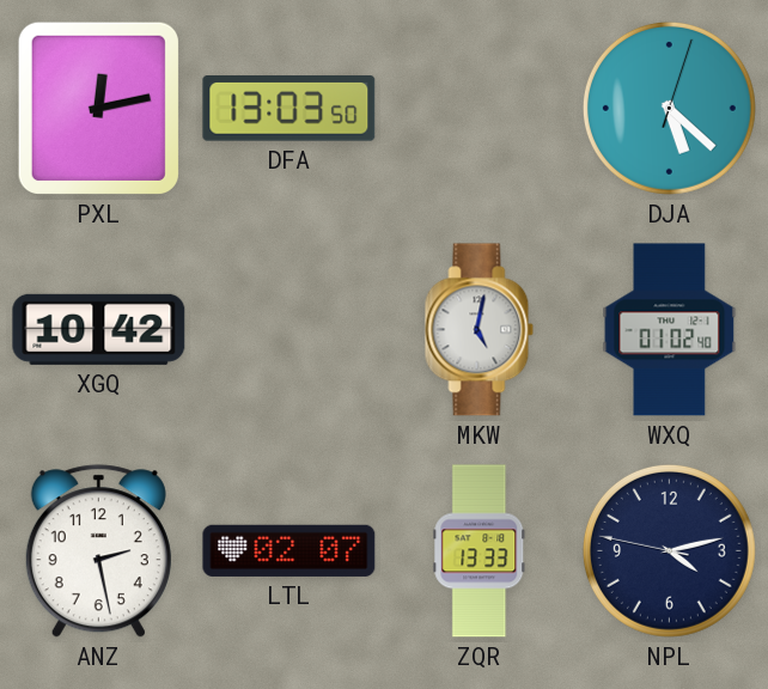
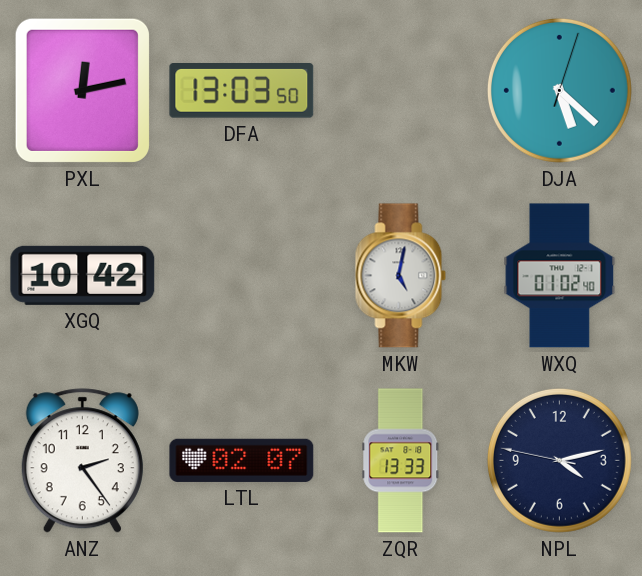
ANZ: 2:28 -> 2:24
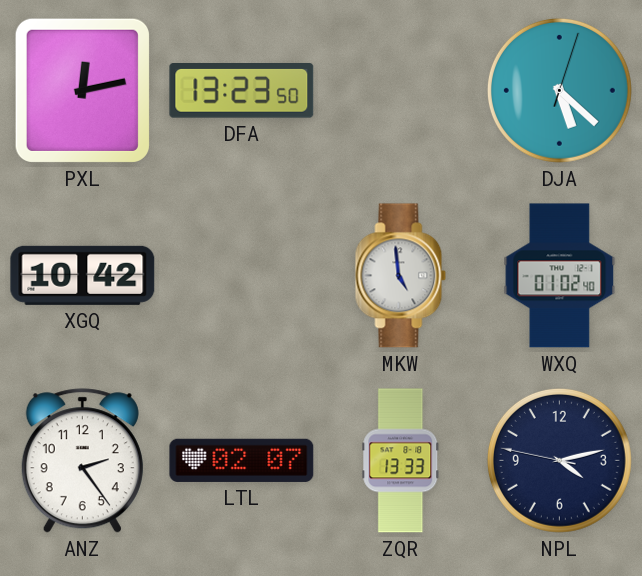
DFA: 13:03 -> 13:23
MKW: 5:02 -> 4:59
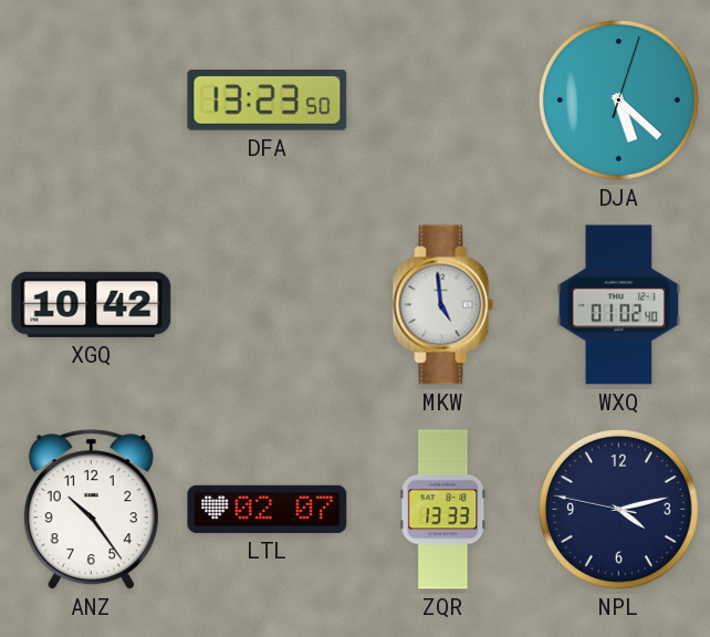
PXL: 12:13 -> none
ANZ: 2:24 -> 10:24
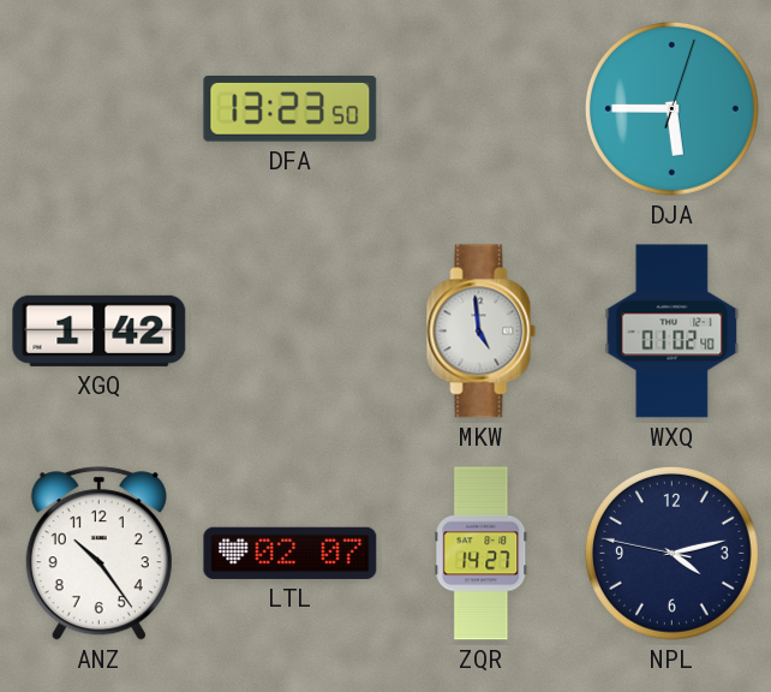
DJA: 5:22 -> 5:45
XGQ: 10:42 -> 1:42
ZQR: 13:33 -> 14:27
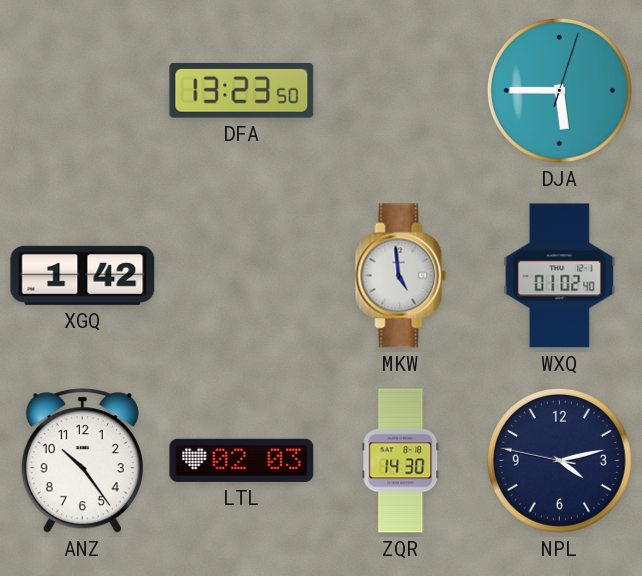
LTL: 02:07 -> 02:03
ZQR: 14:27 -> 14:30
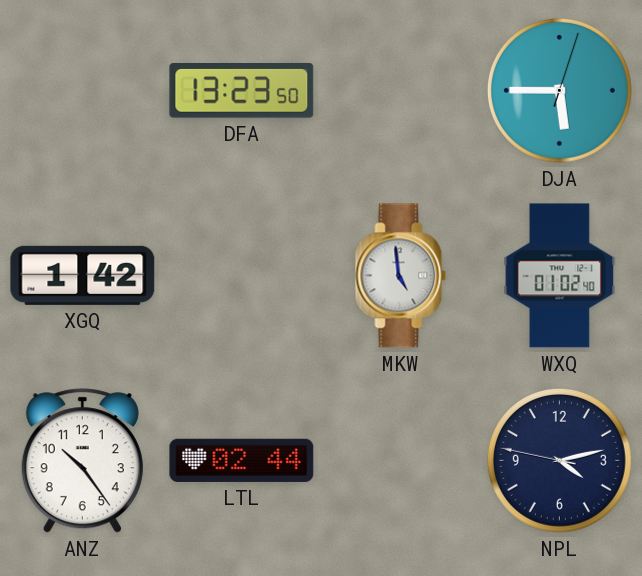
LTL: 02:03 -> 02:44
ZQR: 14:30 -> none
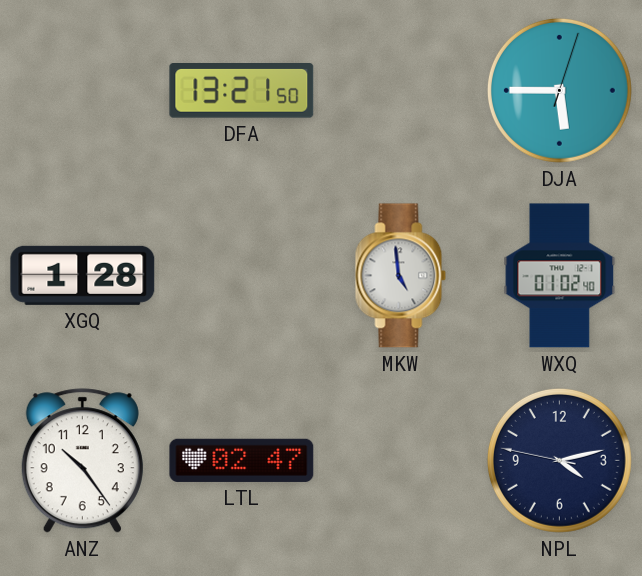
DFA: 13:23 -> 13:21
XGQ: 1:42 -> 1:28
LTL: 02:44 -> 02:47
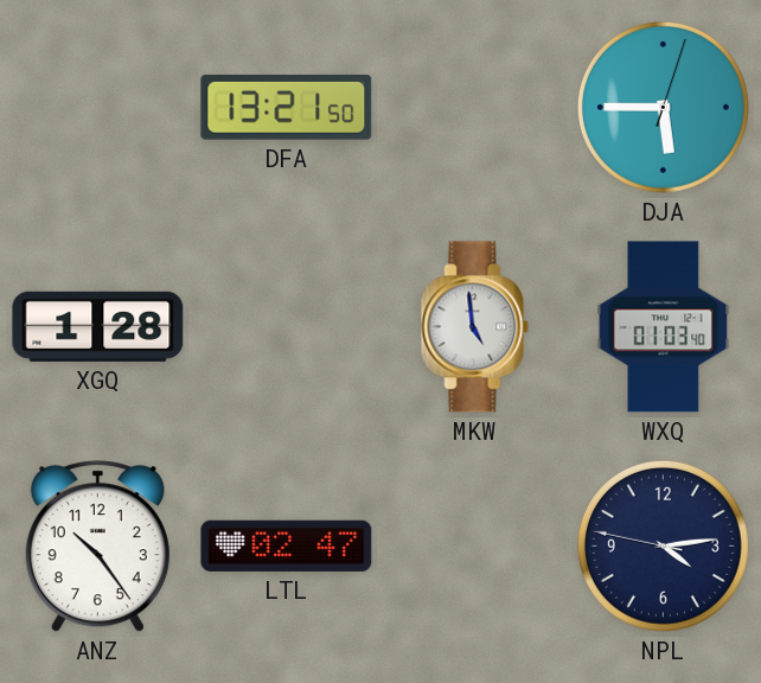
WXQ: 01:02 -> 01:03
NPL: 4:12 -> 4:13
